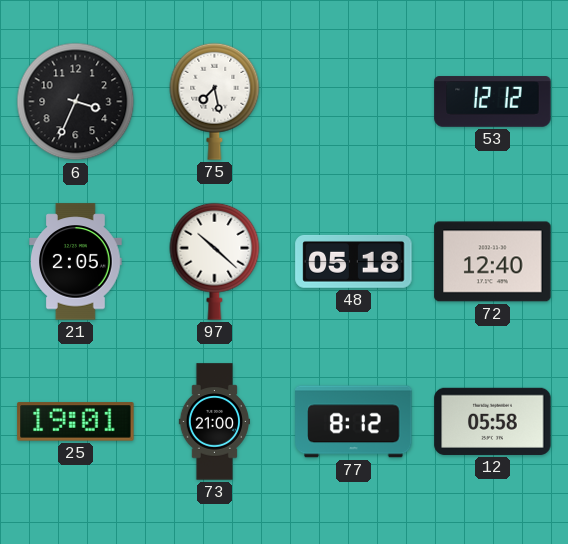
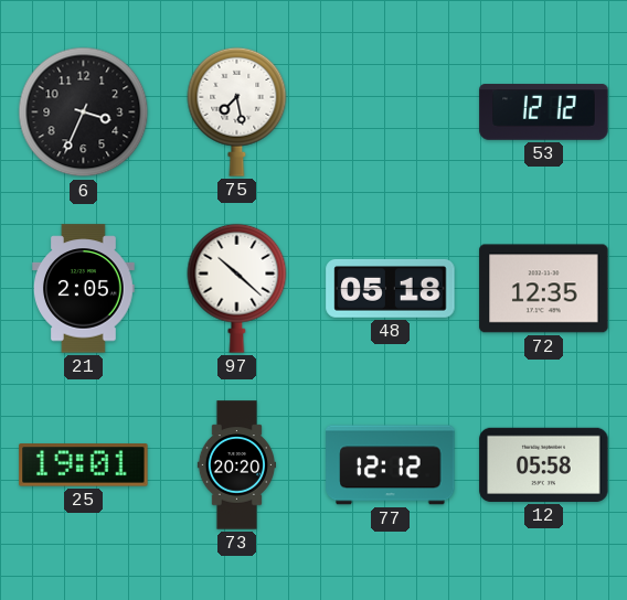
72: 12:40 -> 12:35
73: 21:00 -> 20:20
77: 8:12 -> 12:12
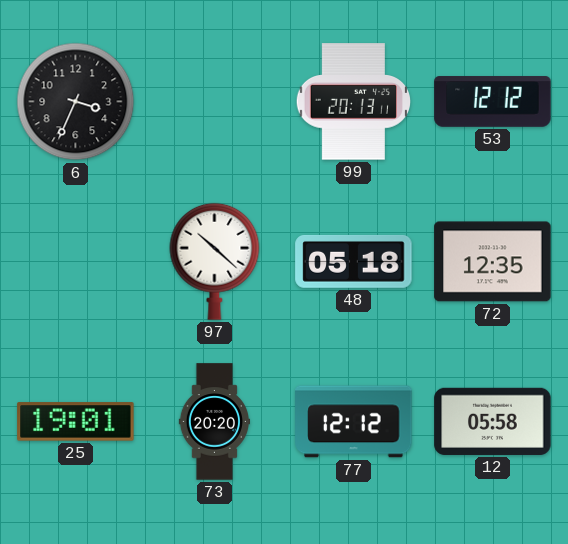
75: 7:28 -> none
99: none -> 20:13
21: 2:05 -> none
